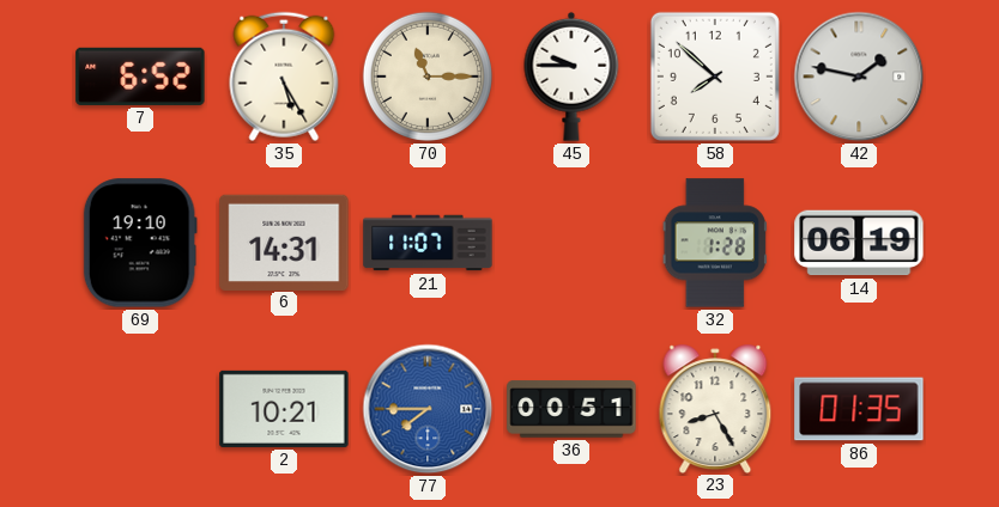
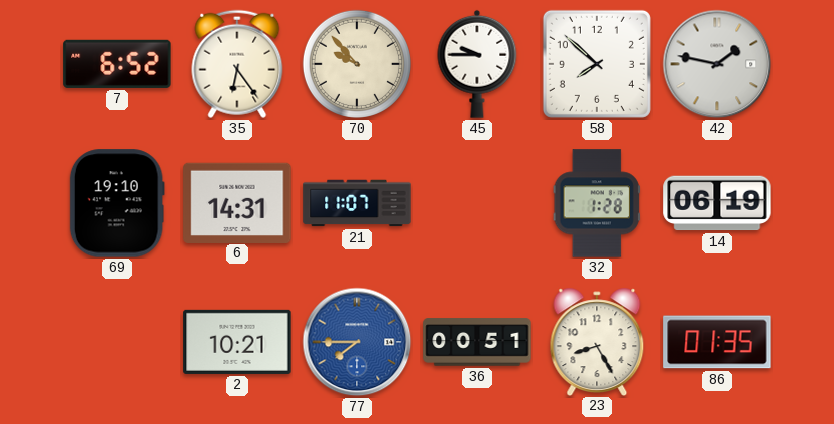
35: 5:25 -> 6:24
70: 11:15 -> 9:53
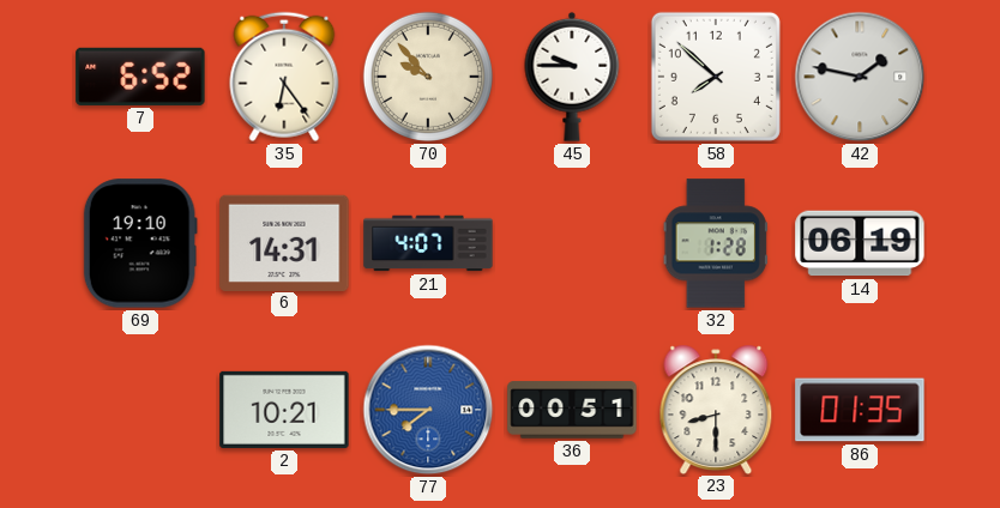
21: 11:07 -> 4:07
23: 8:25 -> 8:30
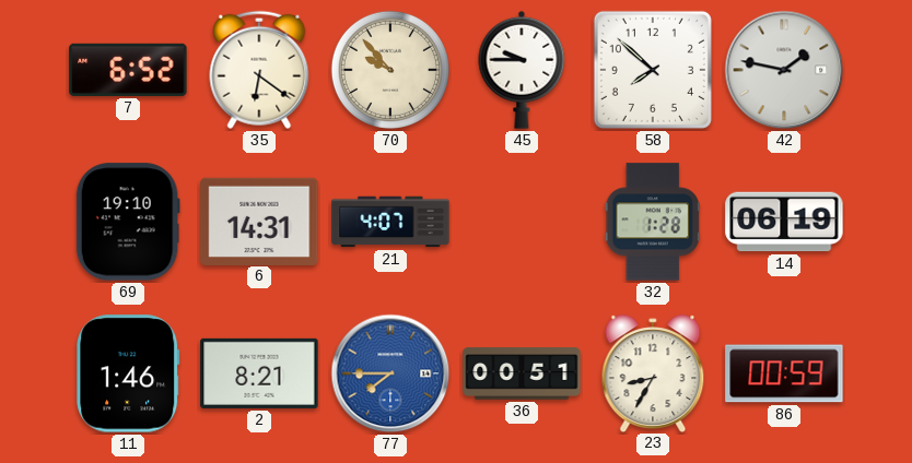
35: 6:24 -> 6:21
11: none -> 1:46
2: 10:21 -> 8:21
23: 8:30 -> 8:35
86: 01:35 -> 00:59
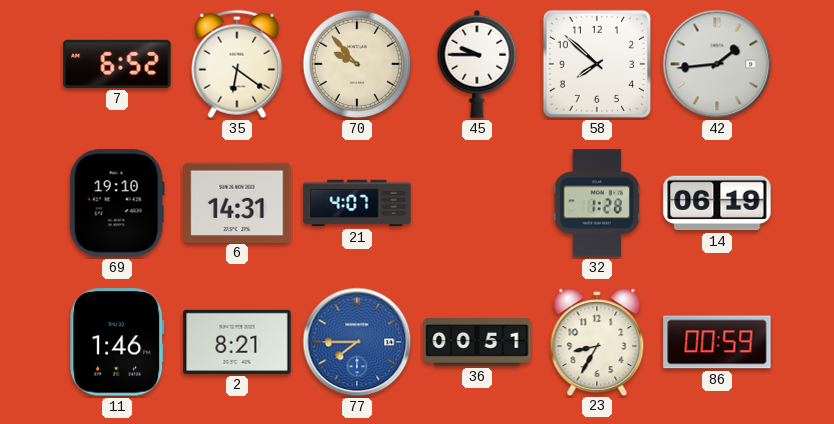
42: 1:47 -> 1:44
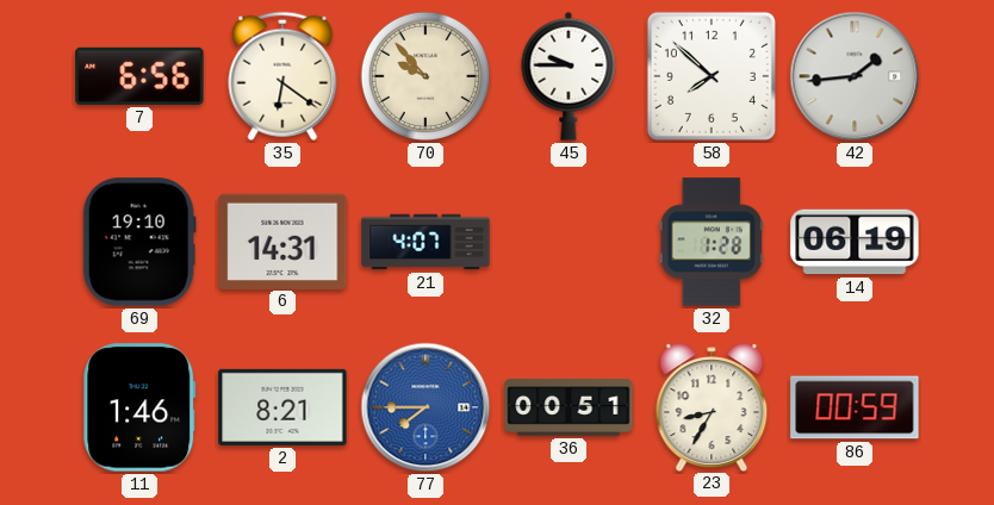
7: 6:52 -> 6:56
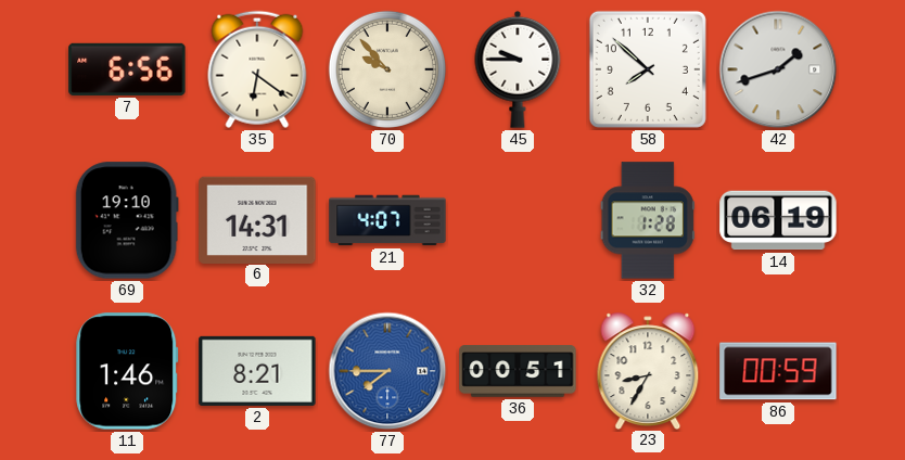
42: 1:44 -> 1:42
